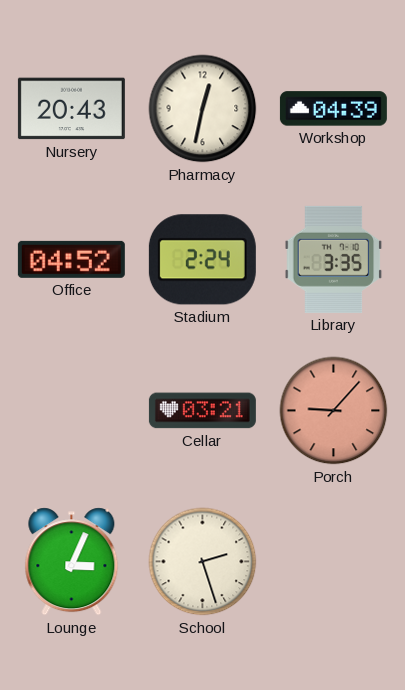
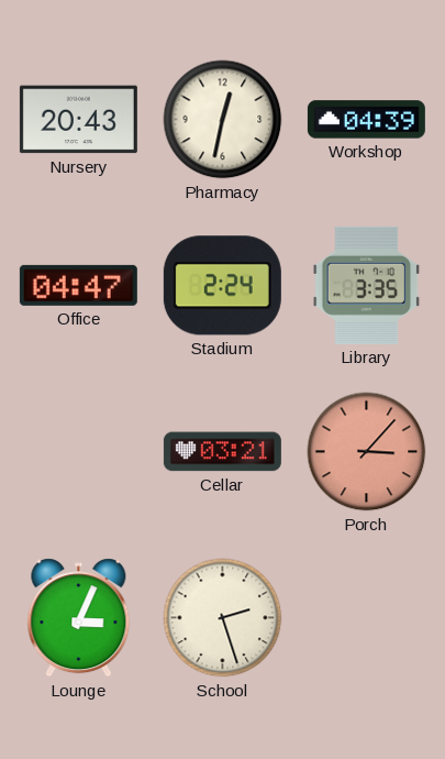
Office: 04:52 -> 04:47
Porch: 9:07 -> 3:07
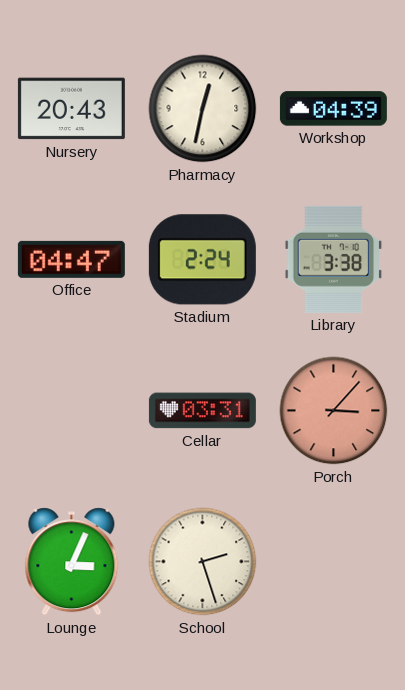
Library: 3:35 -> 3:38
Cellar: 03:21 -> 03:31
